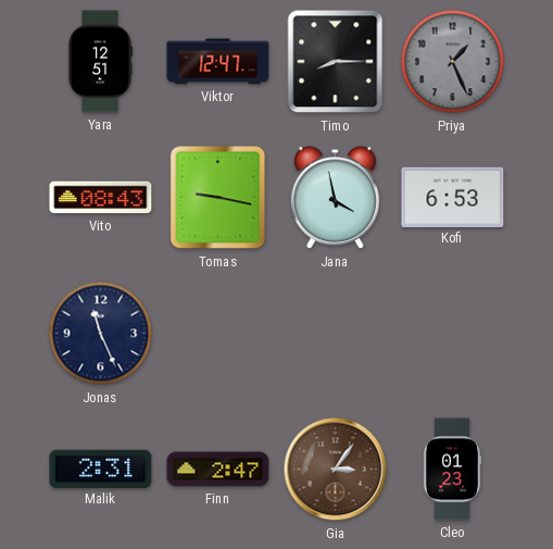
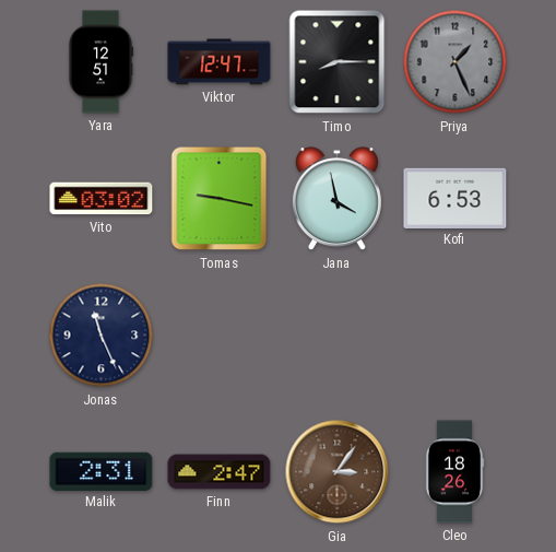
Vito: 08:43 -> 03:02
Cleo: 01:23 -> 18:26
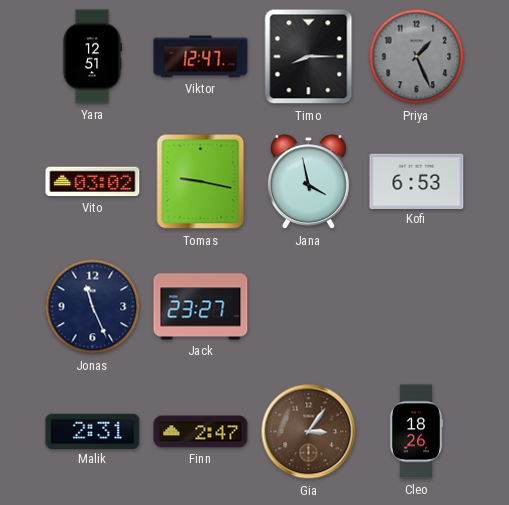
Jack: none -> 23:27
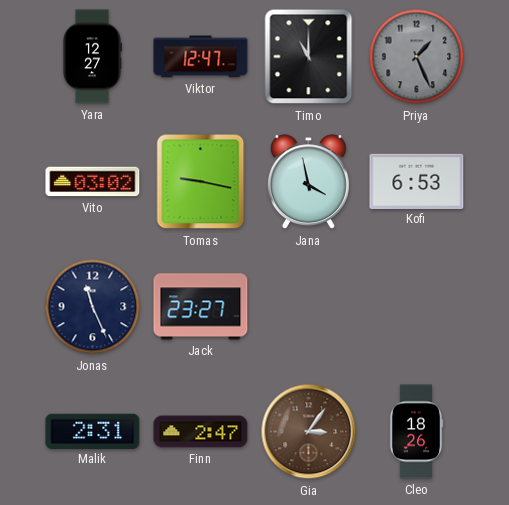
Yara: 12:51 -> 12:27
Timo: 8:15 -> 11:00
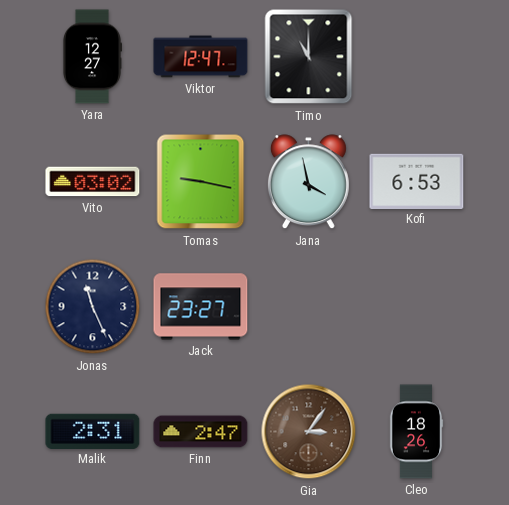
Priya: 1:26 -> none
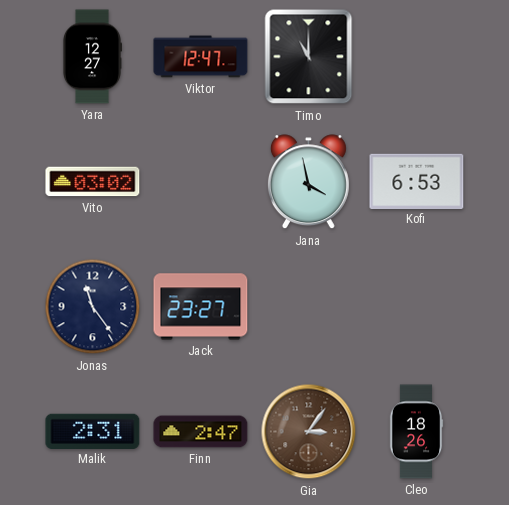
Tomas: 9:17 -> none
Jonas: 11:26 -> 11:24
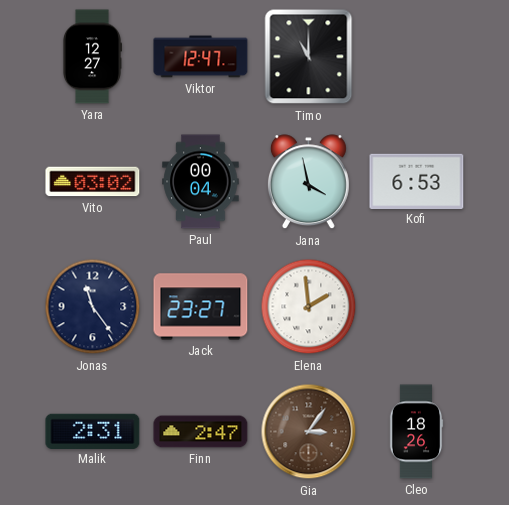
Paul: none -> 00:04
Elena: none -> 1:59
